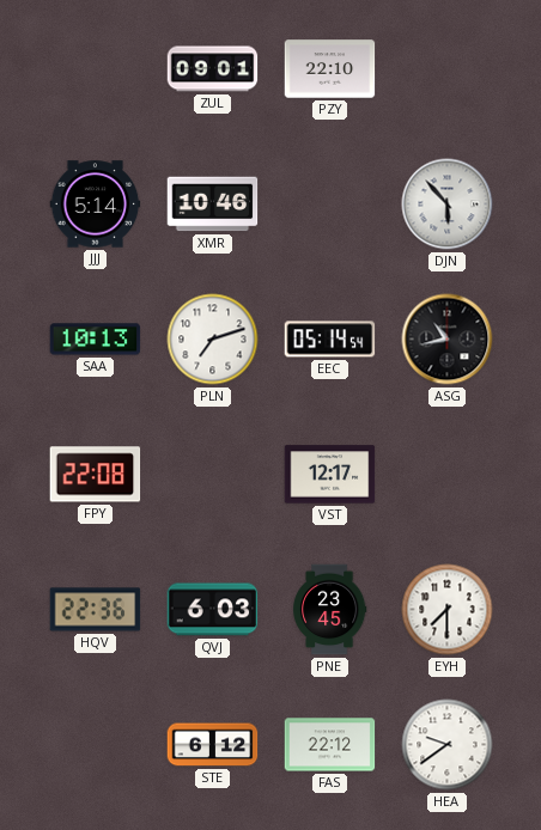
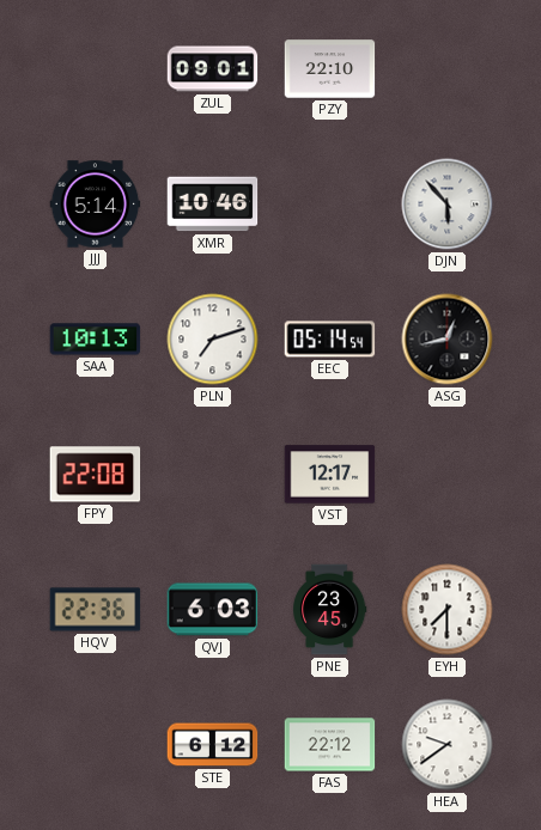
ASG: 10:43 -> 12:43
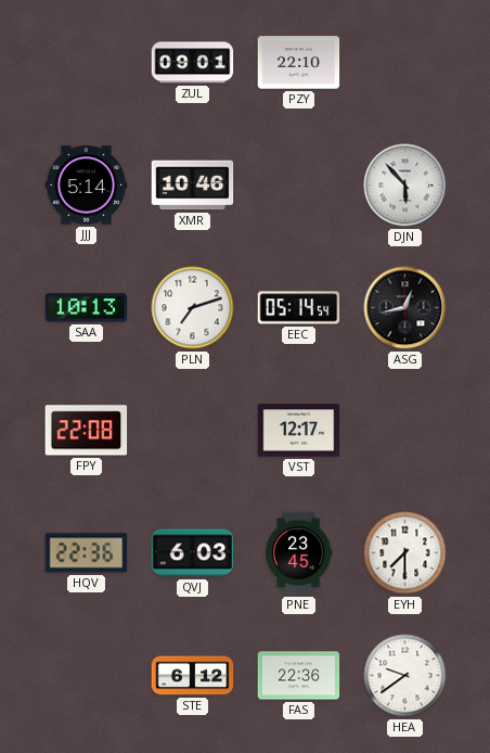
FAS: 22:12 -> 22:36
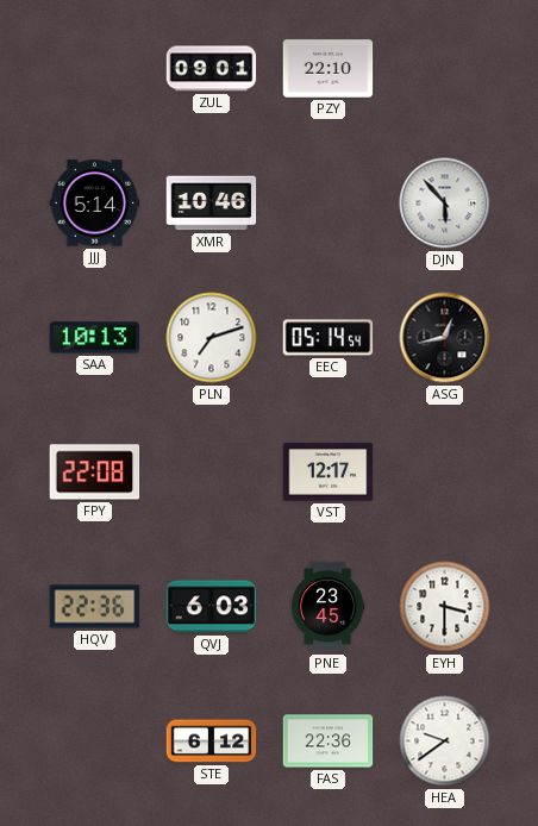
EYH: 7:30 -> 3:30
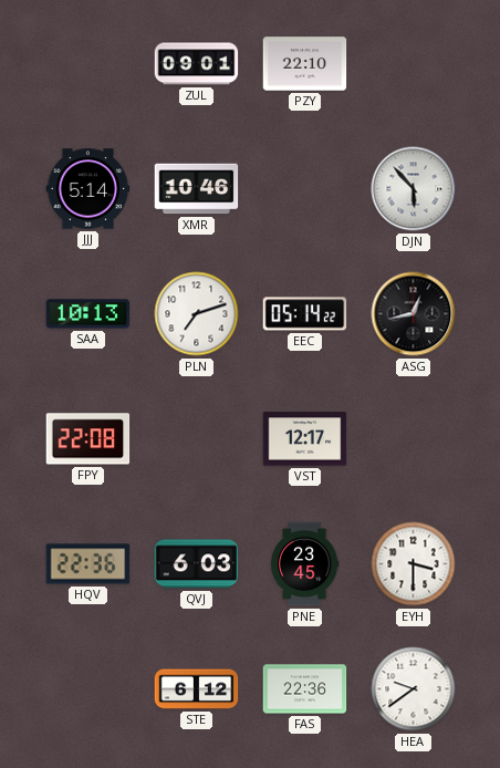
EEC: 05:14:54 -> 05:14:22
